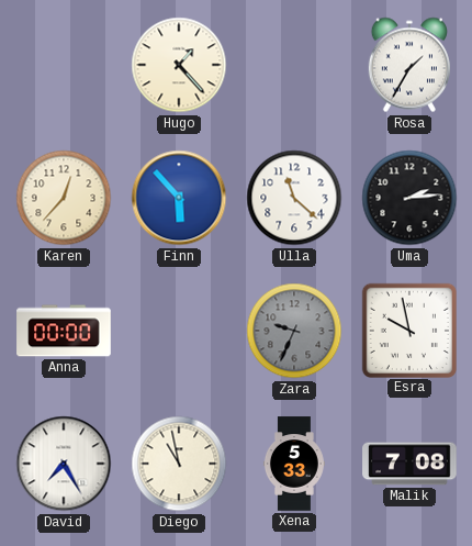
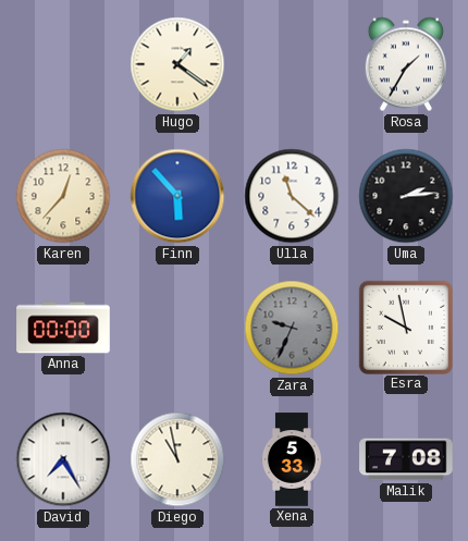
Hugo: 1:23 -> 1:21
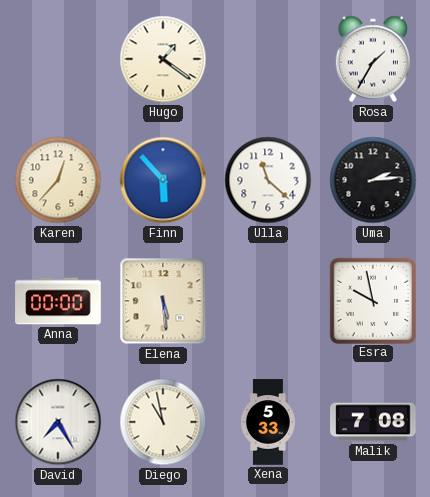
Elena: none -> 5:29
Zara: 9:34 -> none
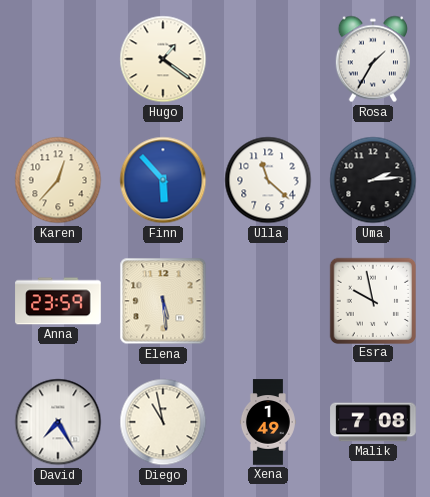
Anna: 00:00 -> 23:59
Xena: 5:33 -> 1:49
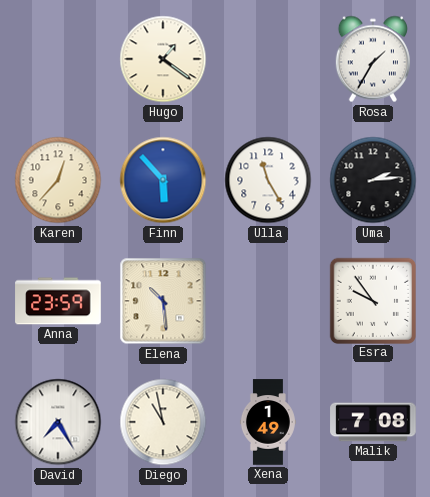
Ulla: 11:22 -> 11:25
Elena: 5:29 -> 10:29
Esra: 9:58 -> 9:54
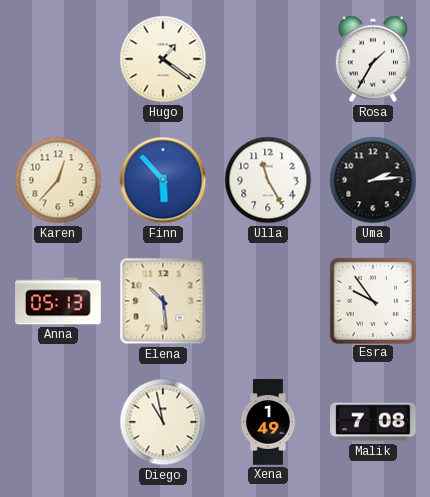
Anna: 23:59 -> 05:13
David: 7:25 -> none
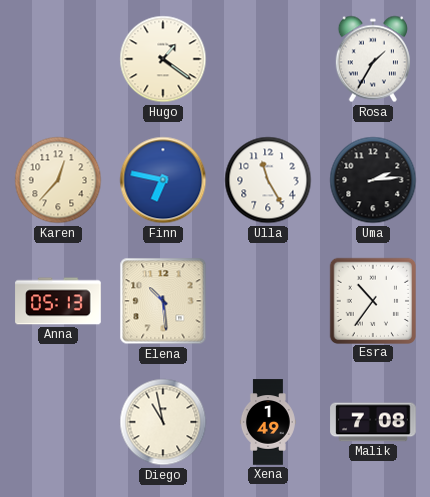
Finn: 5:53 -> 6:47
Esra: 9:54 -> 10:36
